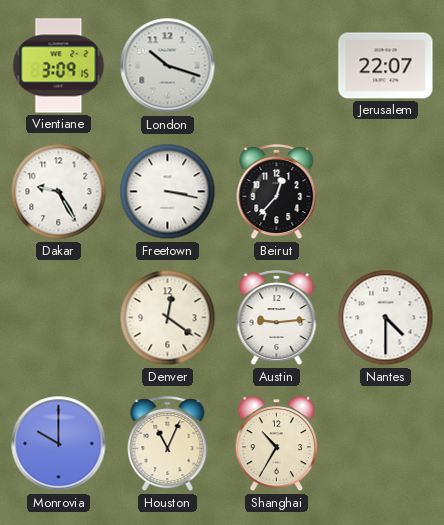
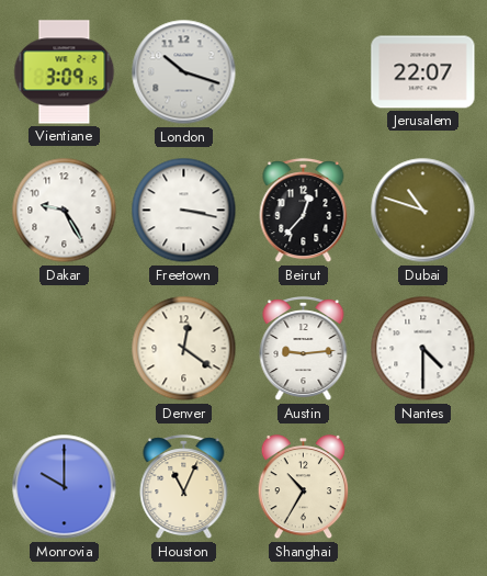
Dubai: none -> 10:48
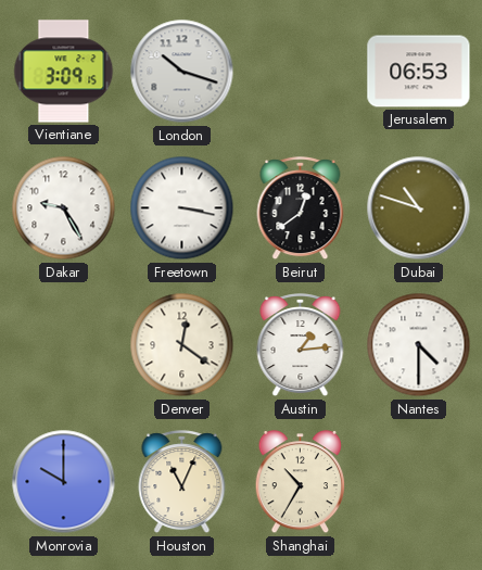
Jerusalem: 22:07 -> 06:53
Beirut: 12:37 -> 12:39
Austin: 9:14 -> 1:14
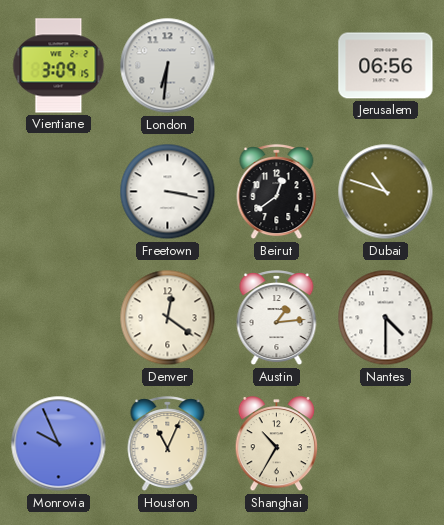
London: 10:18 -> 6:31
Jerusalem: 06:53 -> 06:56
Dakar: 9:25 -> none
Monrovia: 10:00 -> 9:56
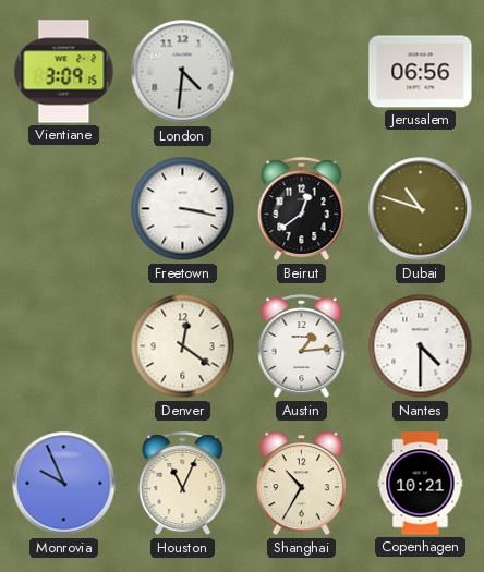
London: 6:31 -> 4:31
Copenhagen: none -> 10:21
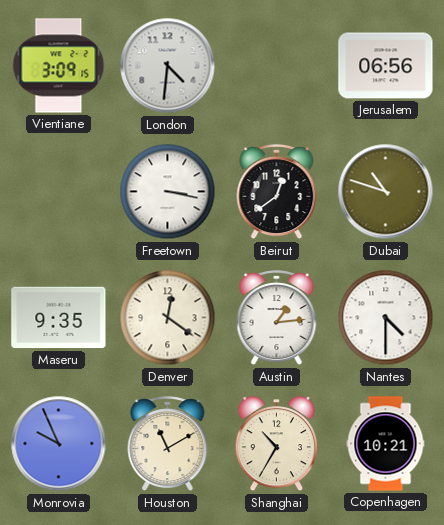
Maseru: none -> 9:35
Houston: 11:04 -> 11:10
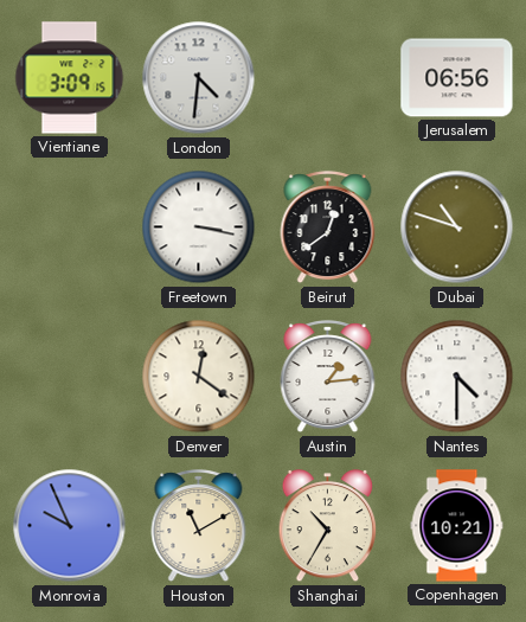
Maseru: 9:35 -> none
